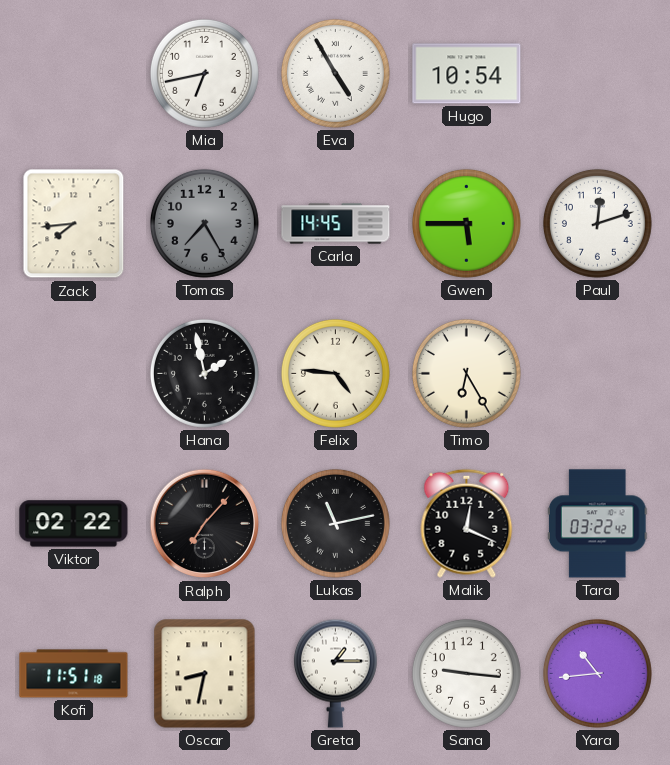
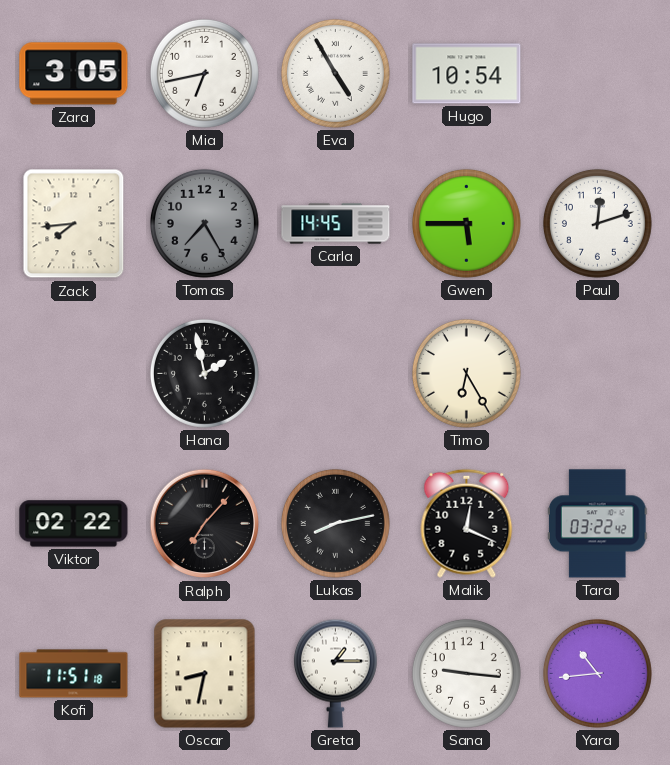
Zara: none -> 3:05
Felix: 4:46 -> none
Lukas: 11:13 -> 8:13
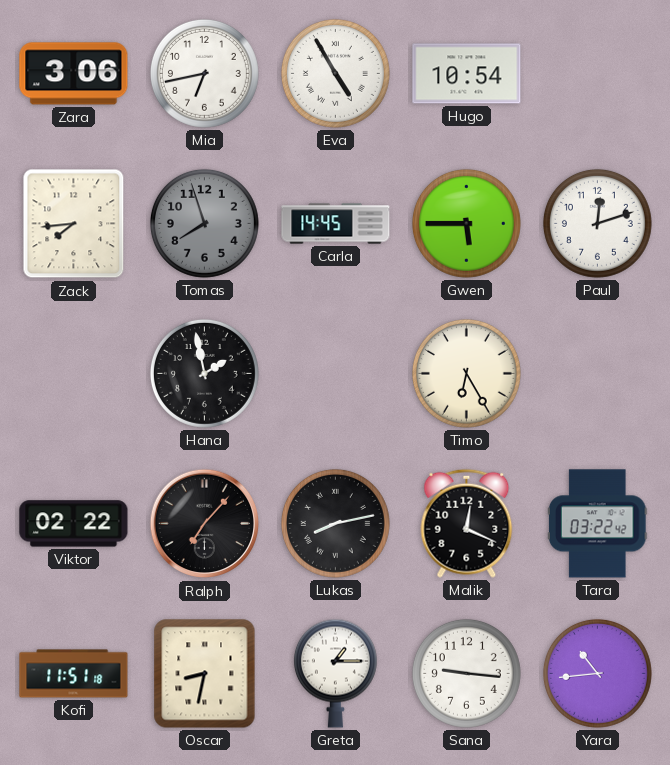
Zara: 3:05 -> 3:06
Tomas: 7:25 -> 7:57
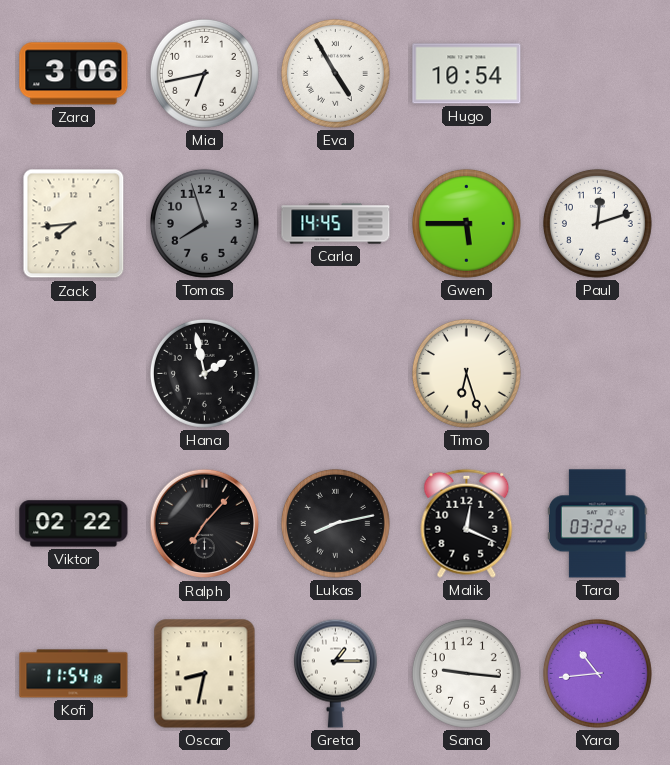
Timo: 6:25 -> 6:27
Kofi: 11:51 -> 11:54
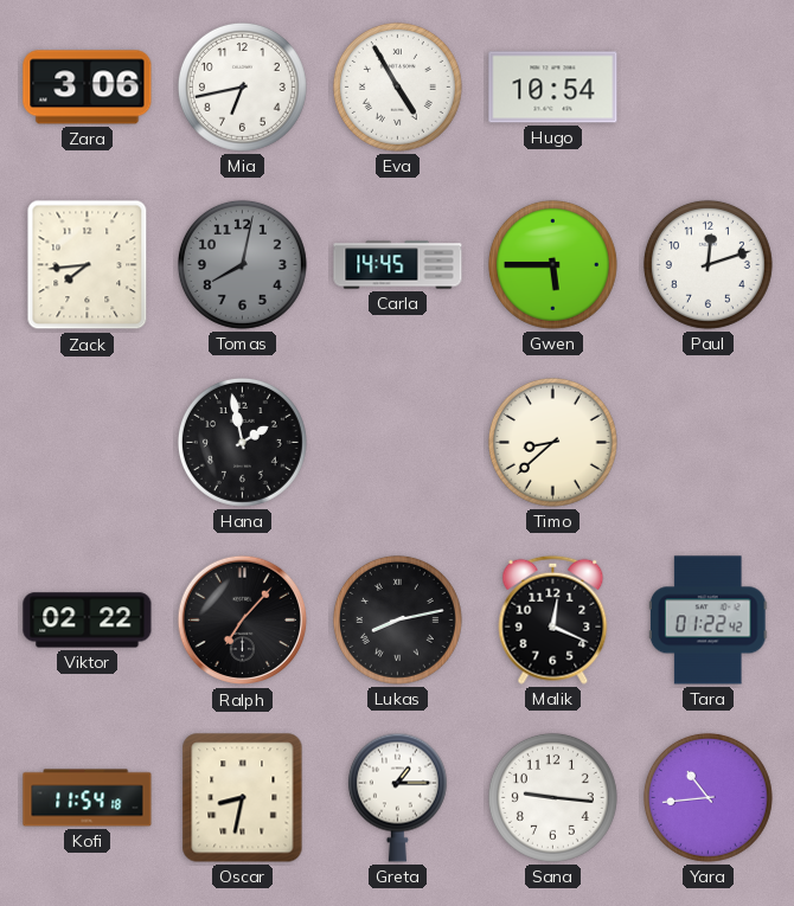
Tomas: 7:57 -> 8:02
Timo: 6:27 -> 8:38
Tara: 03:22 -> 01:22
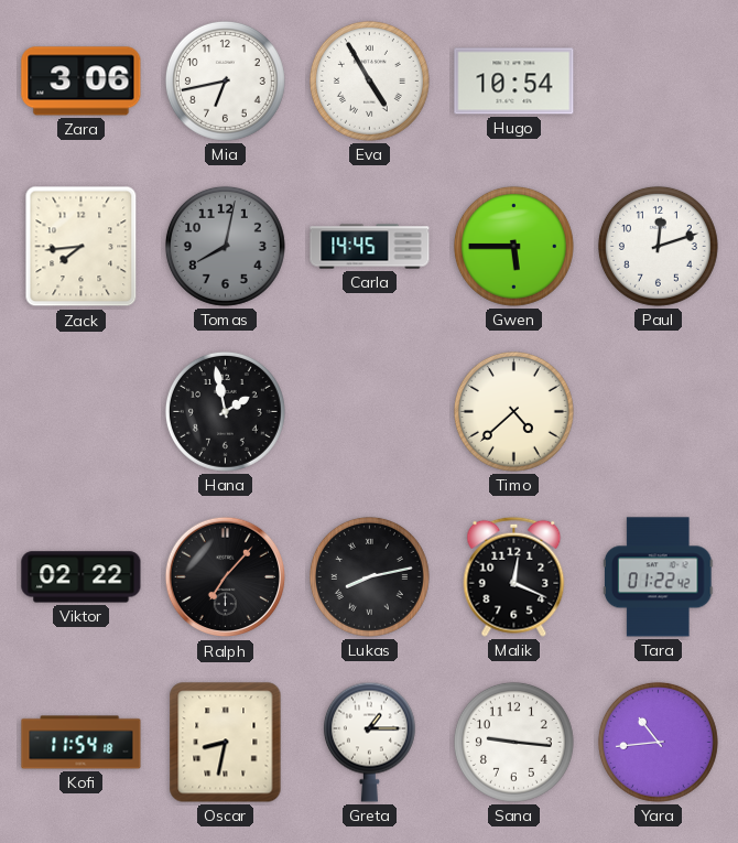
Timo: 8:38 -> 4:38
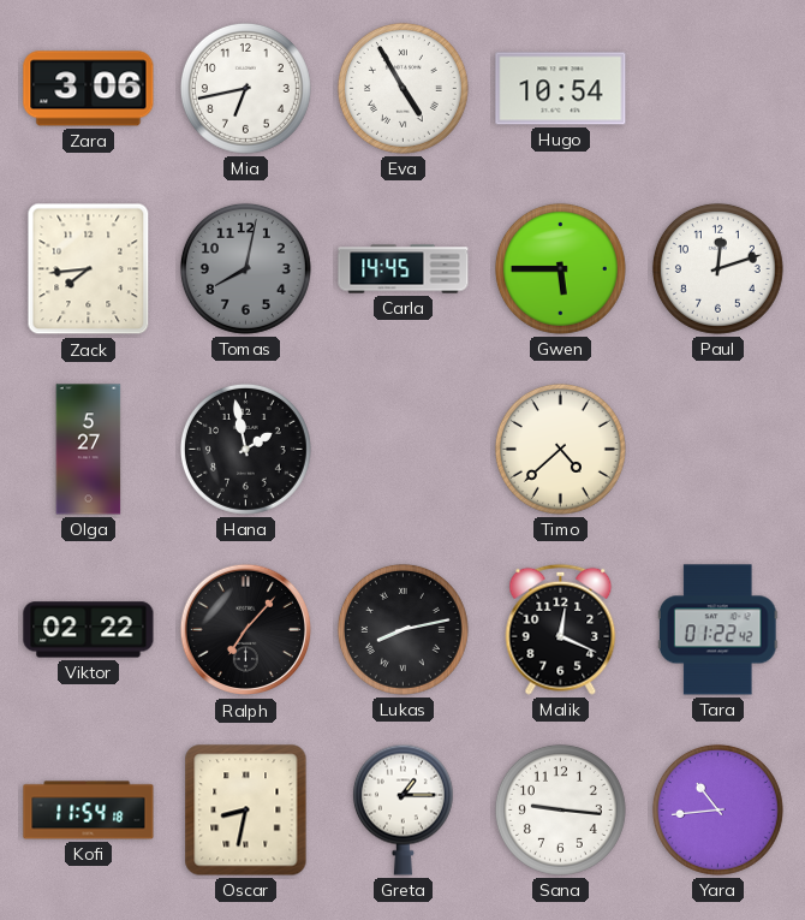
Olga: none -> 5:27
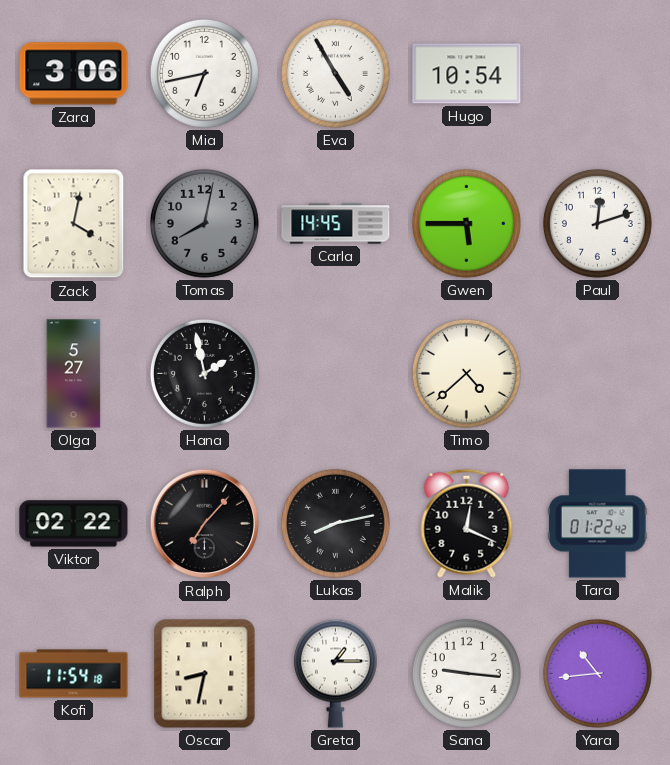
Zack: 7:44 -> 4:02
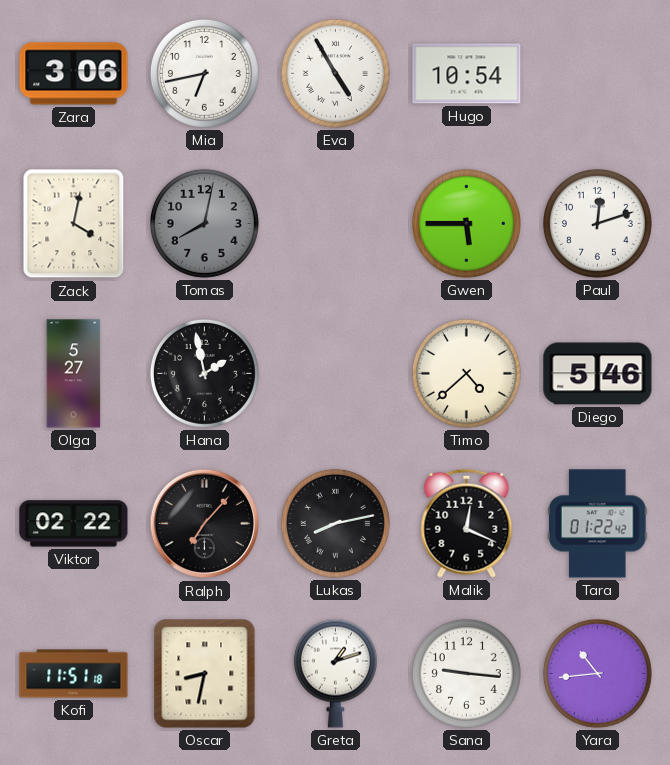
Carla: 14:45 -> none
Diego: none -> 5:46
Kofi: 11:54 -> 11:51
Greta: 1:15 -> 1:12
